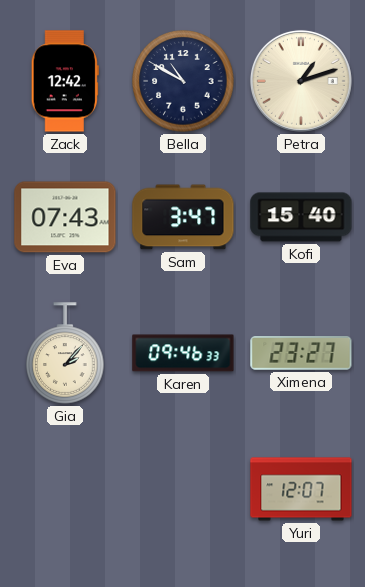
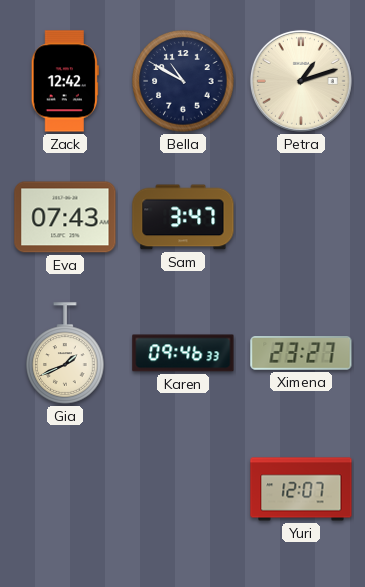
Kofi: 15:40 -> none
Gia: 2:07 -> 1:41
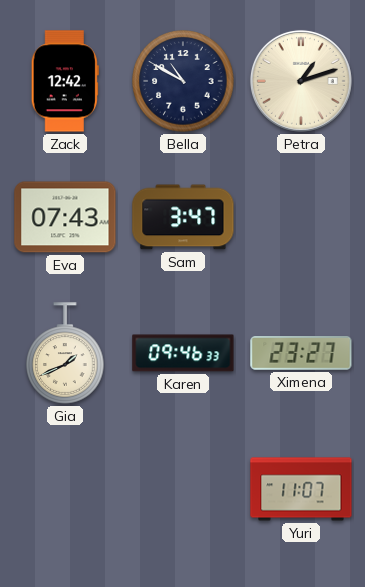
Yuri: 12:07 -> 11:07
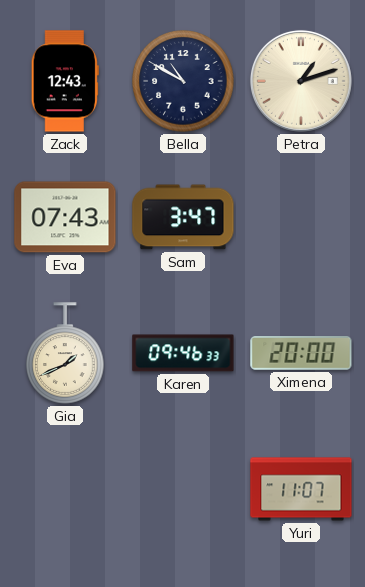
Zack: 12:42 -> 12:43
Ximena: 23:27 -> 20:00
